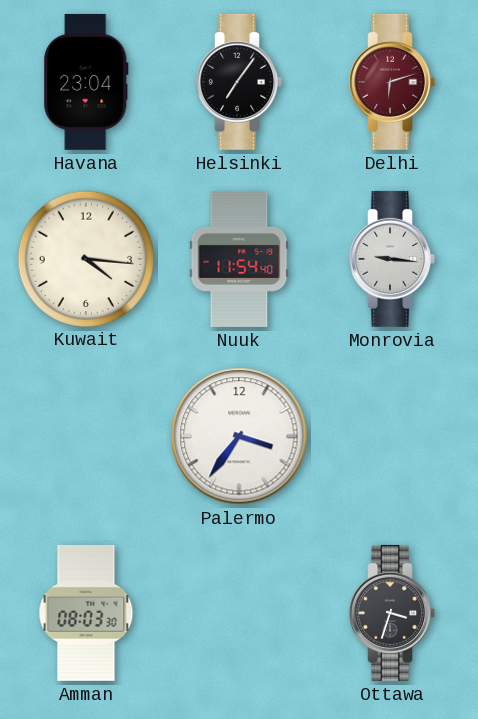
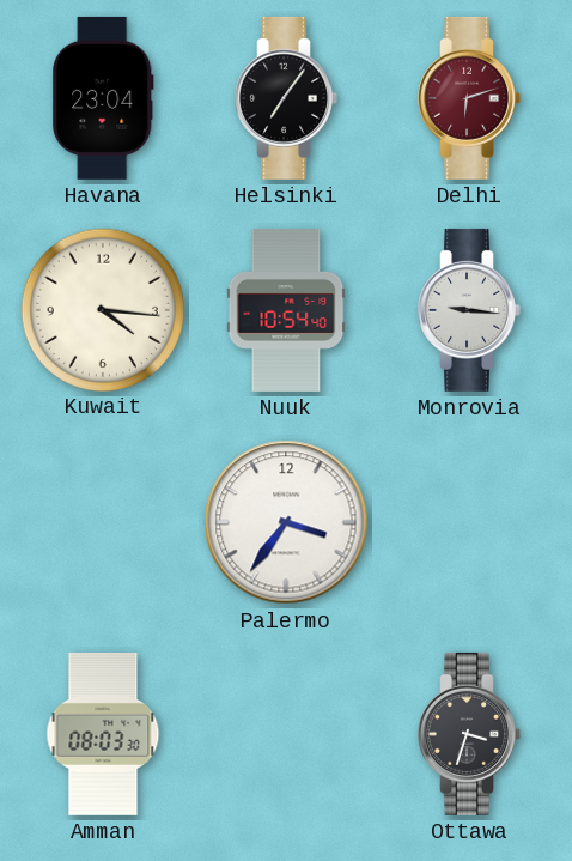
Nuuk: 11:54 -> 10:54
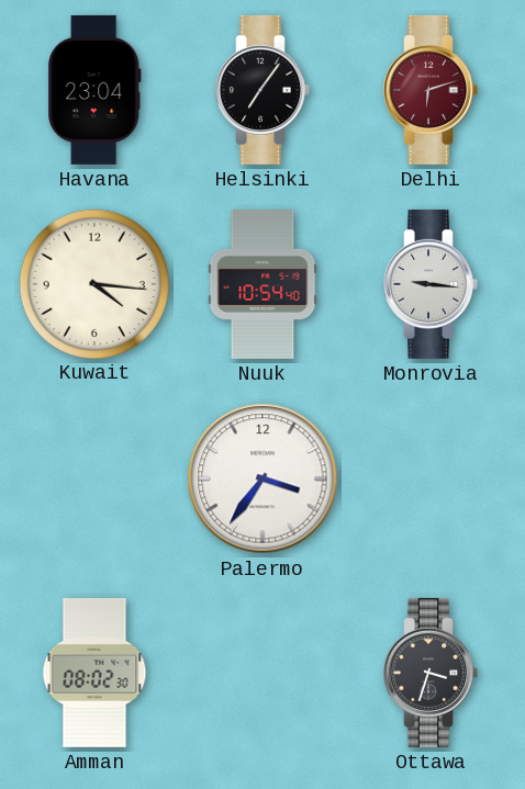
Amman: 08:03 -> 08:02
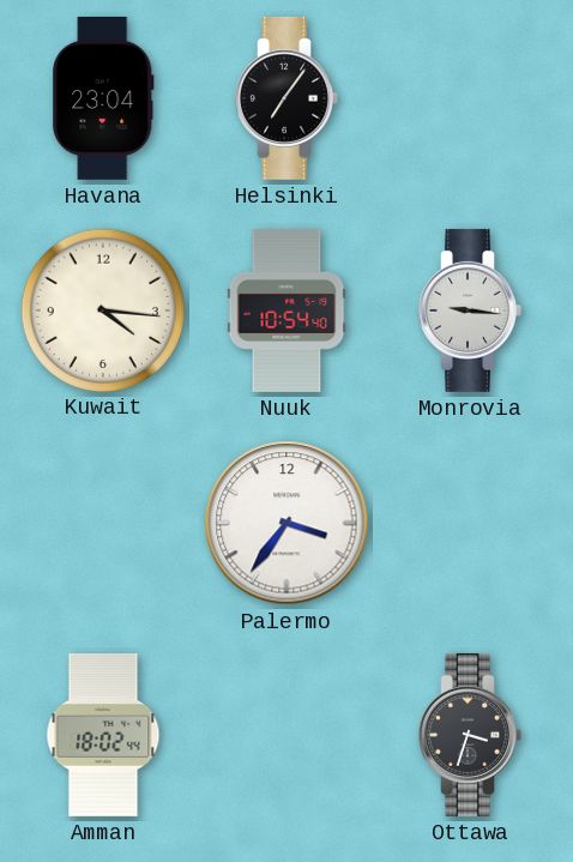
Delhi: 6:12 -> none
Amman: 08:02 -> 18:02
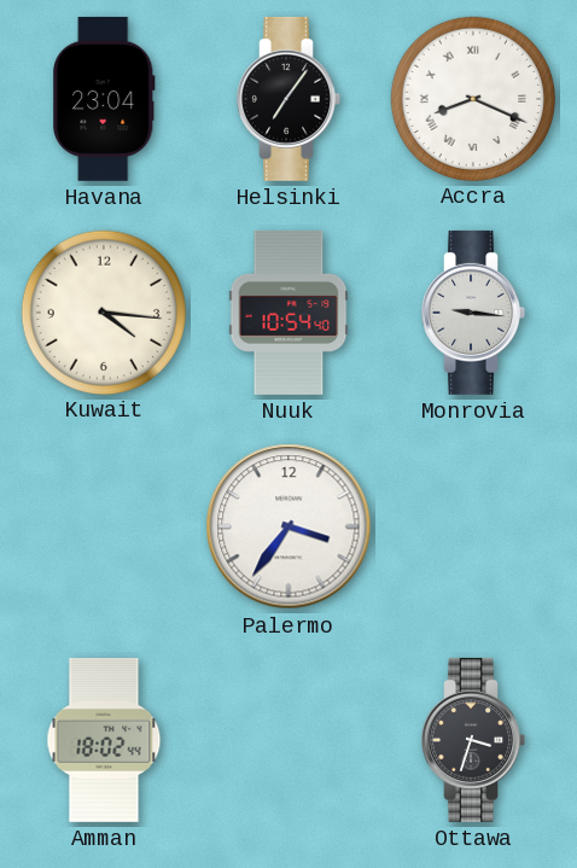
Accra: none -> 8:19
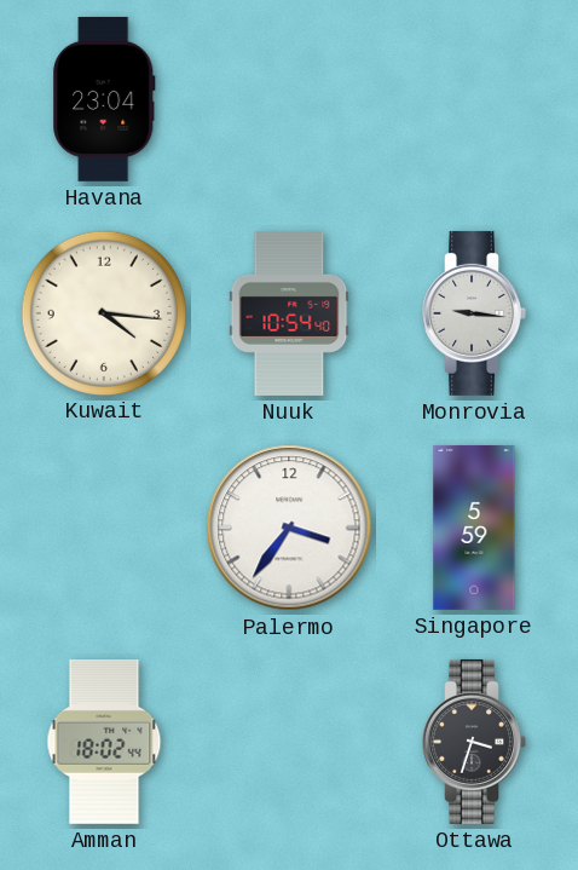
Helsinki: 7:06 -> none
Accra: 8:19 -> none
Singapore: none -> 5:59
